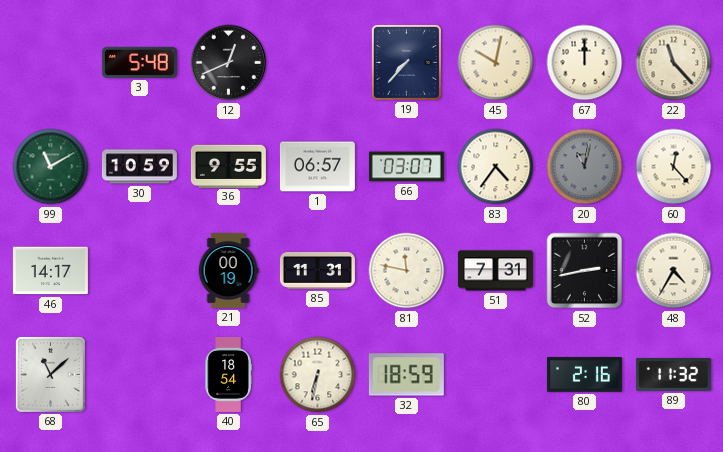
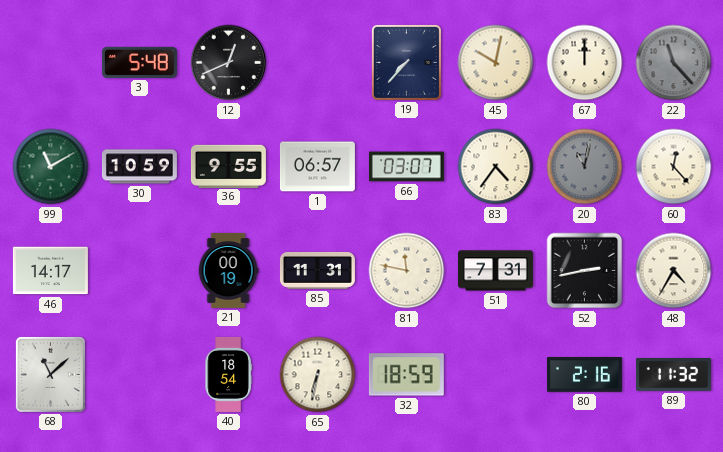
22 dial: cream -> grey
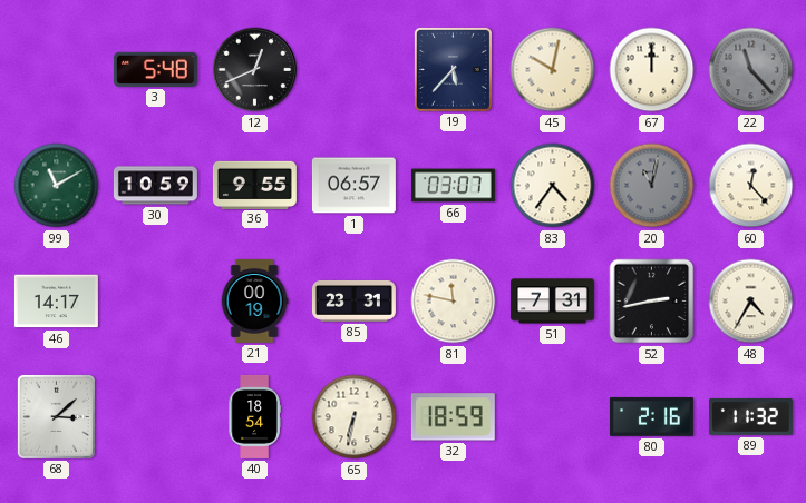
19: 7:37 -> 5:37
85: 11:31 -> 23:31
68: 11:08 -> 3:08
